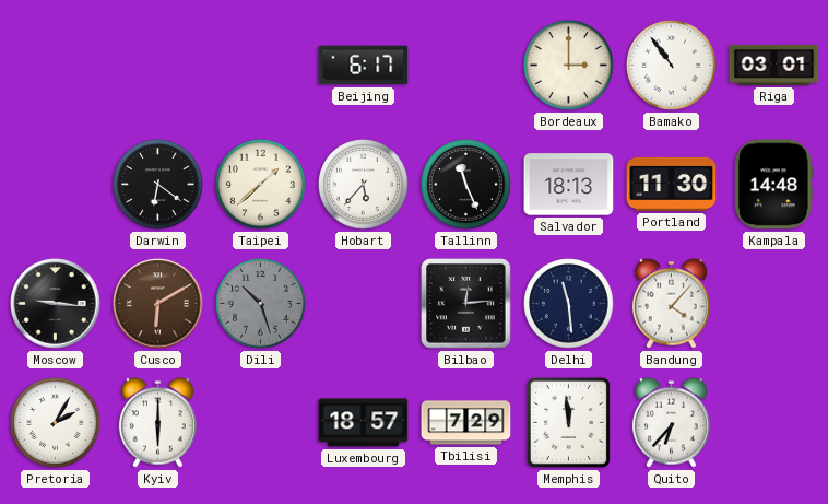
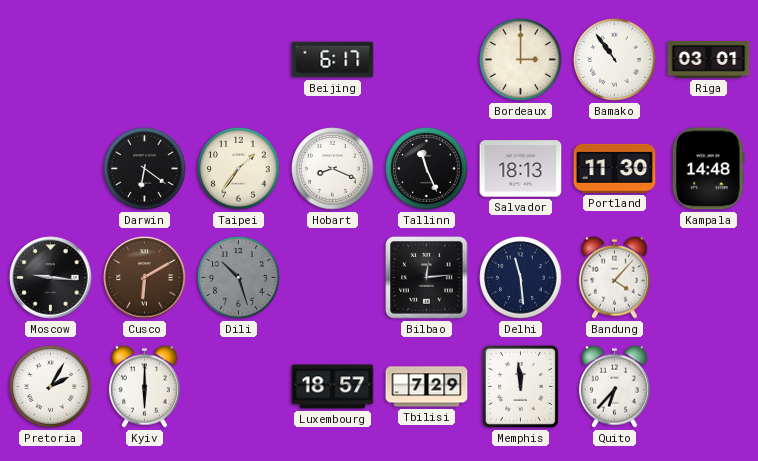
Taipei: 1:38 -> 1:36
Hobart: 5:37 -> 8:19
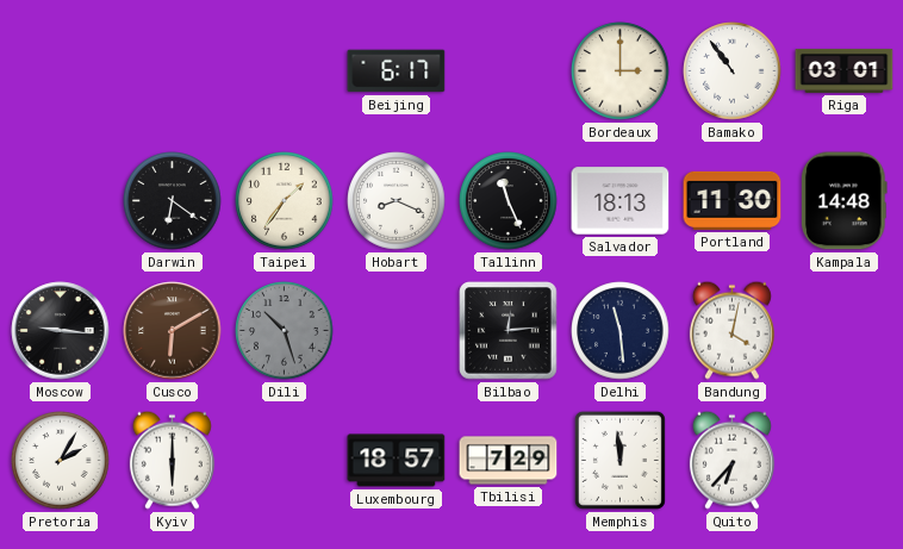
Bandung: 4:07 -> 4:02
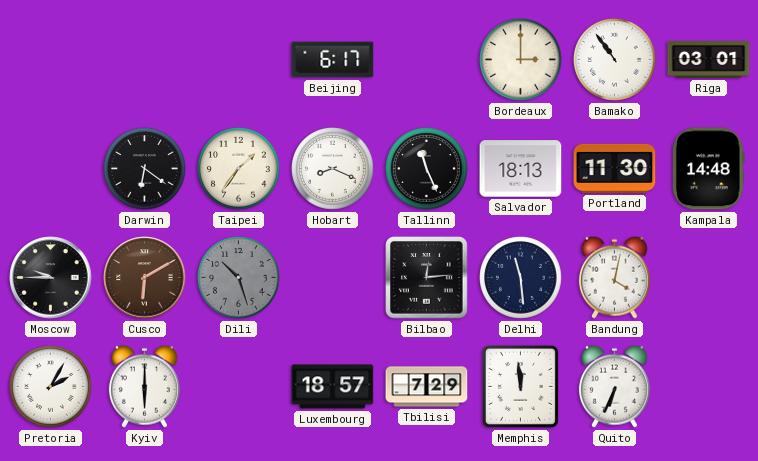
Moscow: 9:16 -> 9:45
Quito: 6:37 -> 6:34
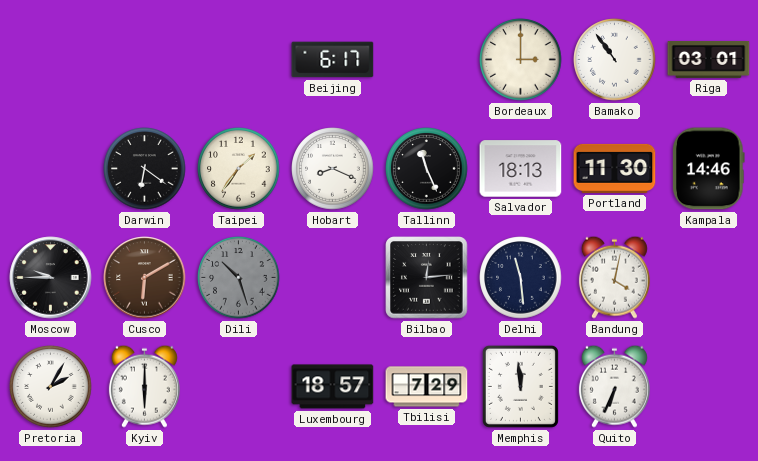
Kampala: 14:48 -> 14:46
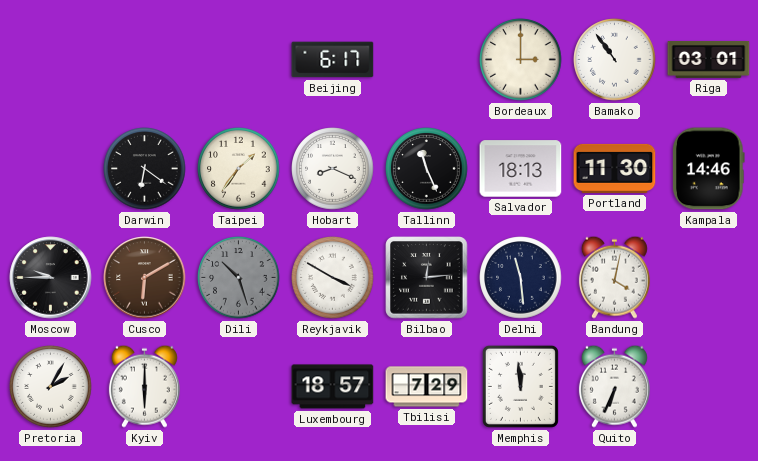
Reykjavik: none -> 3:50
